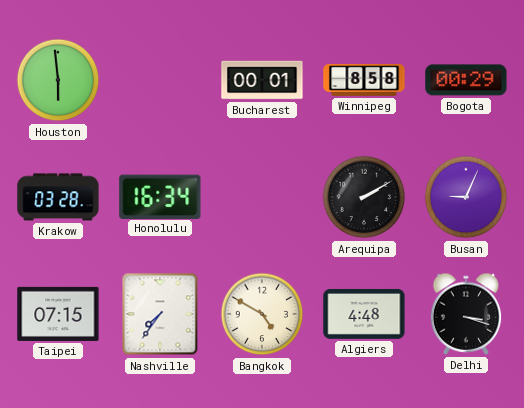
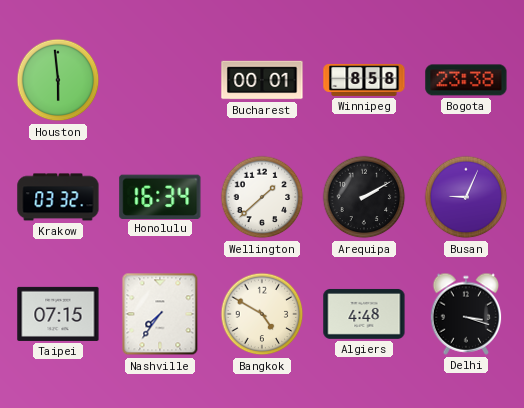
Bogota: 00:29 -> 23:38
Krakow: 03:28 -> 03:32
Wellington: none -> 1:38
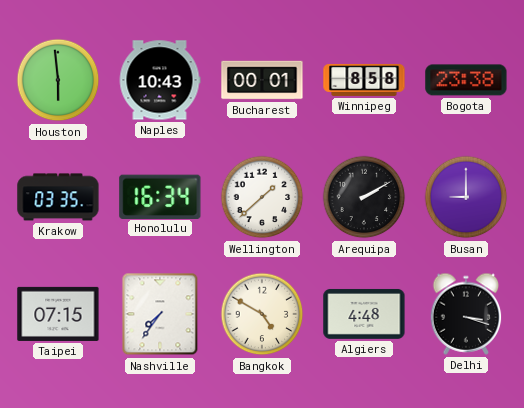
Naples: none -> 10:43
Krakow: 03:32 -> 03:35
Busan: 9:04 -> 9:00
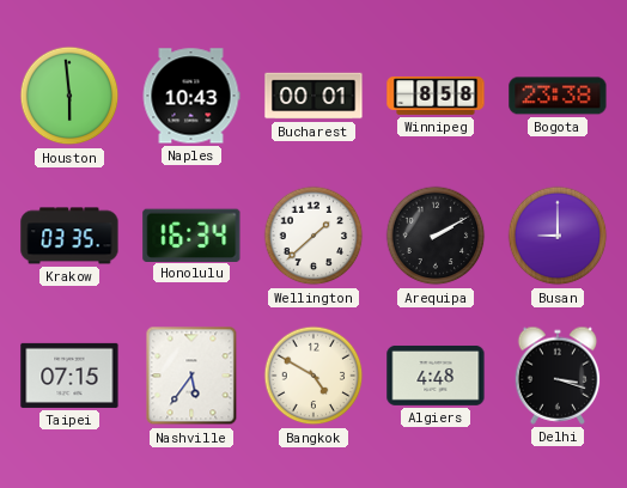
Nashville: 7:36 -> 5:36
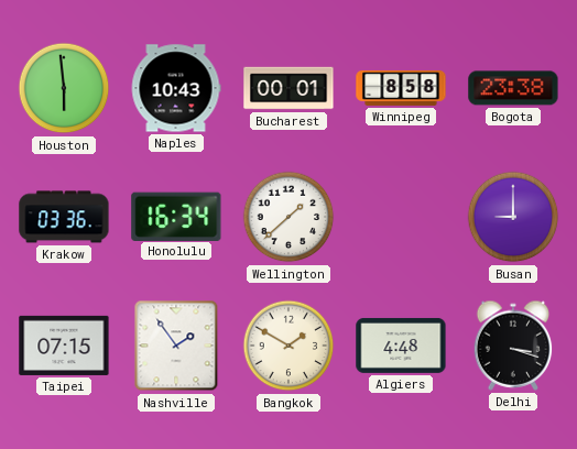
Krakow: 03:35 -> 03:36
Arequipa: 2:10 -> none
Nashville: 5:36 -> 1:54
Bangkok: 4:50 -> 1:50
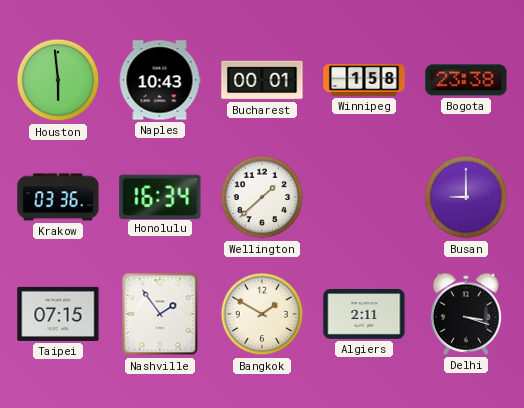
Winnipeg: 8:58 -> 1:58
Algiers: 4:48 -> 2:11
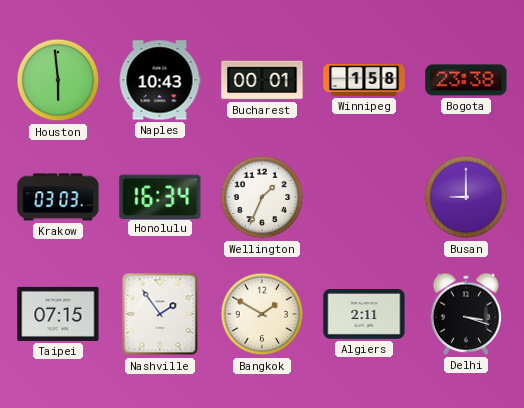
Krakow: 03:36 -> 03:03
Wellington: 1:38 -> 1:34
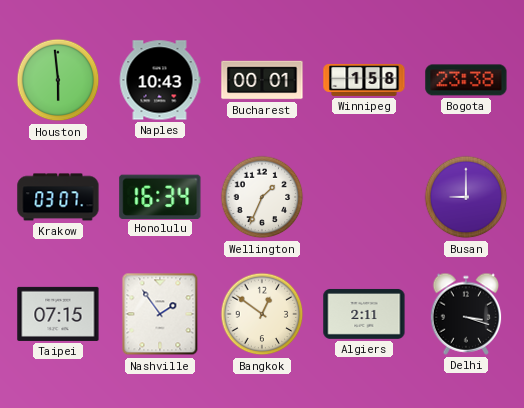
Krakow: 03:03 -> 03:07
Bangkok: 1:50 -> 12:51
